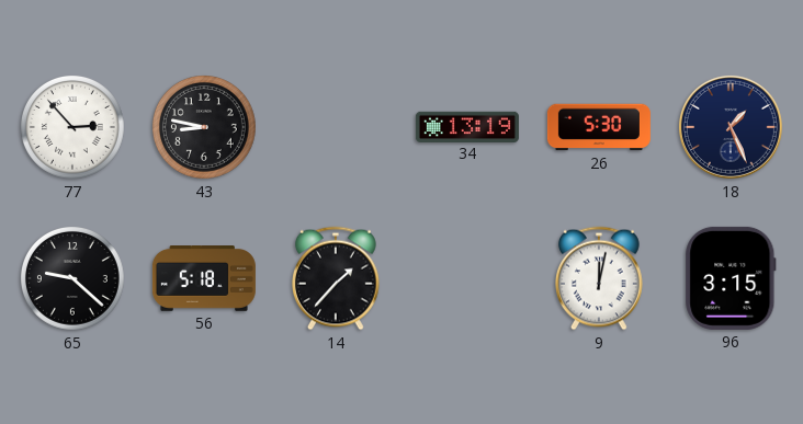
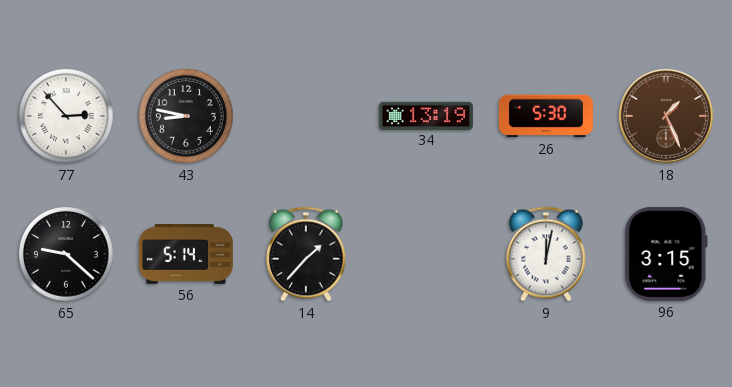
18 dial: navy -> brown
56: 5:18 -> 5:14
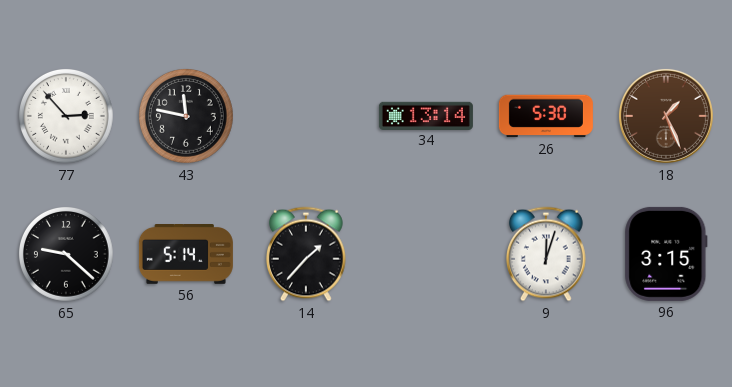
43: 8:47 -> 11:47
34: 13:19 -> 13:14
9: 12:02 -> 12:03
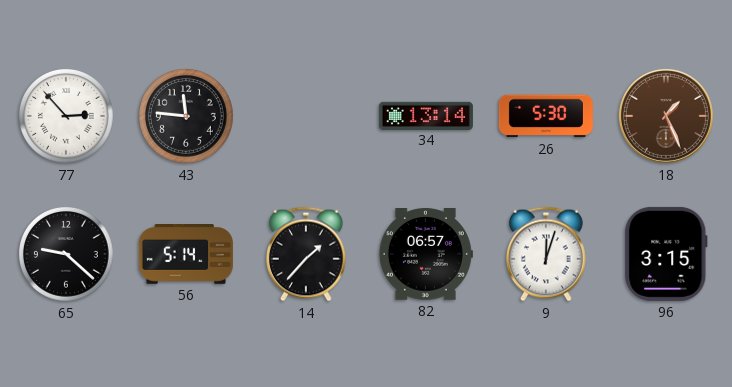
43: 11:47 -> 11:46
82: none -> 06:57
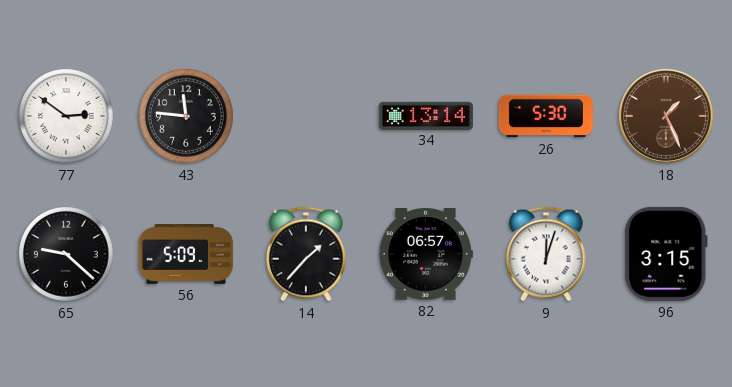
77: 2:53 -> 2:51
56: 5:14 -> 5:09
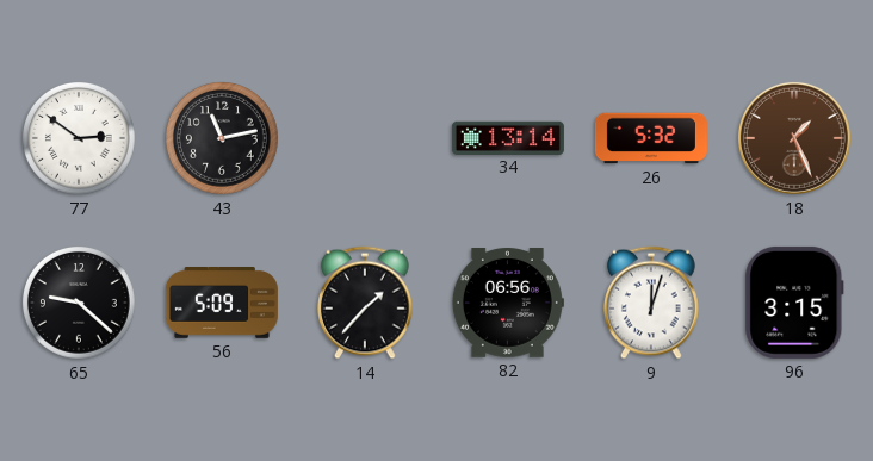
43: 11:46 -> 11:13
26: 5:30 -> 5:32
82: 06:57 -> 06:56
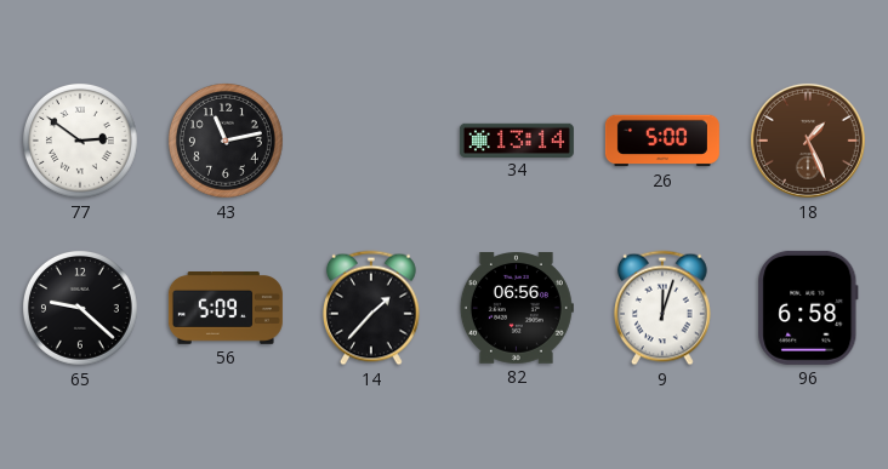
26: 5:32 -> 5:00
96: 3:15 -> 6:58
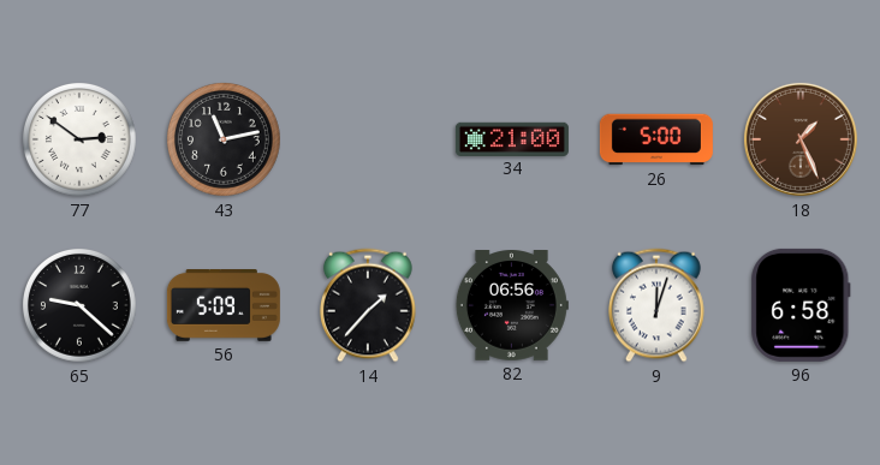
34: 13:14 -> 21:00
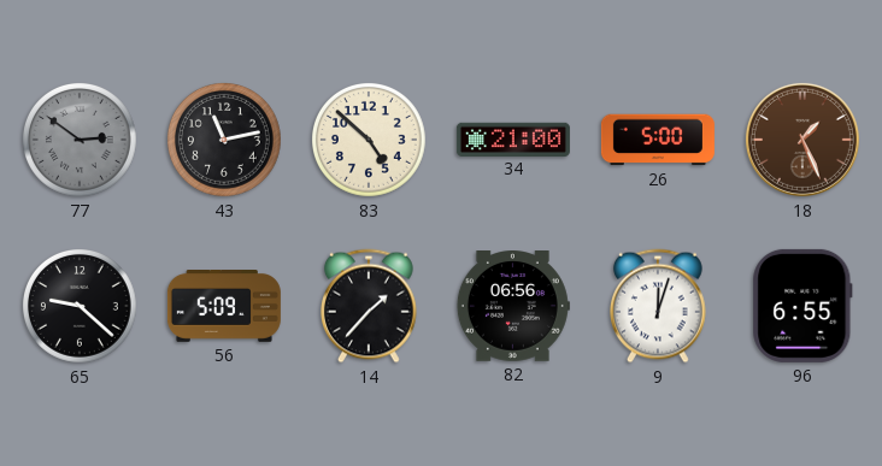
77 dial: white -> grey
83: none -> 4:52
96: 6:58 -> 6:55
